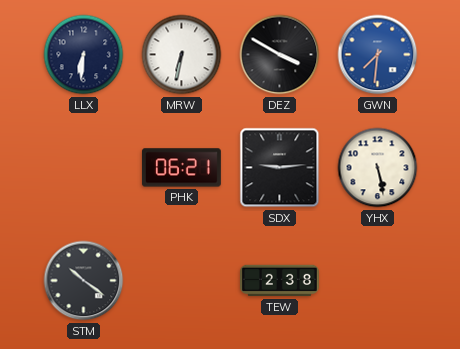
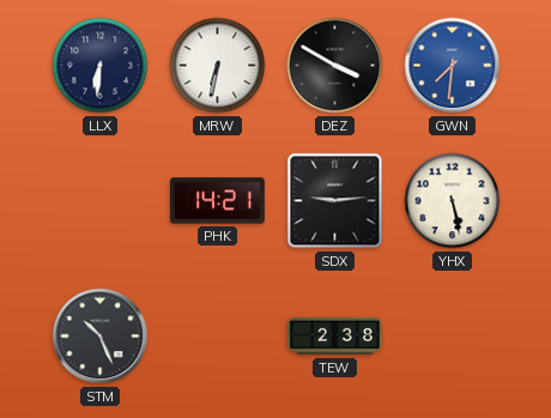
PHK: 06:21 -> 14:21
STM: 10:21 -> 10:26
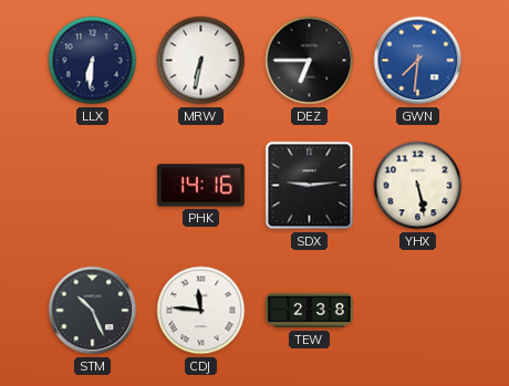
DEZ: 3:50 -> 6:45
PHK: 14:21 -> 14:16
CDJ: none -> 11:46
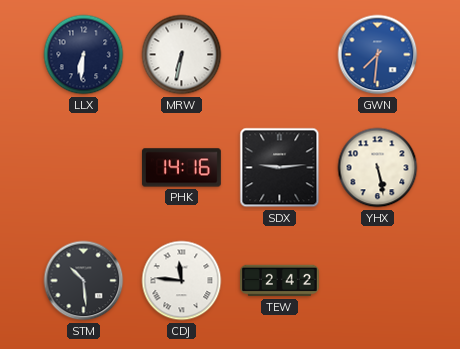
DEZ: 6:45 -> none
STM: 10:26 -> 10:29
TEW: 2:38 -> 2:42
